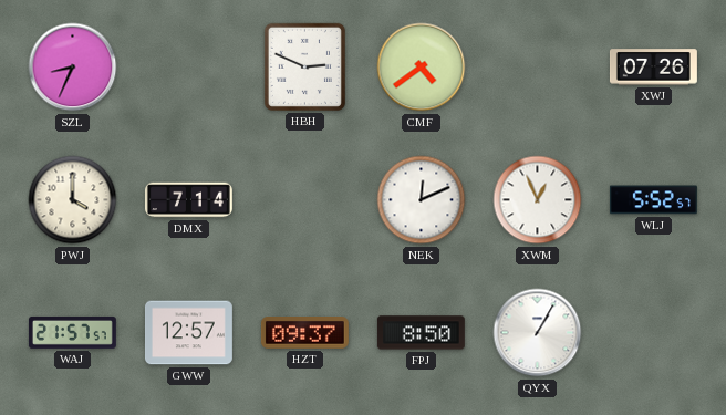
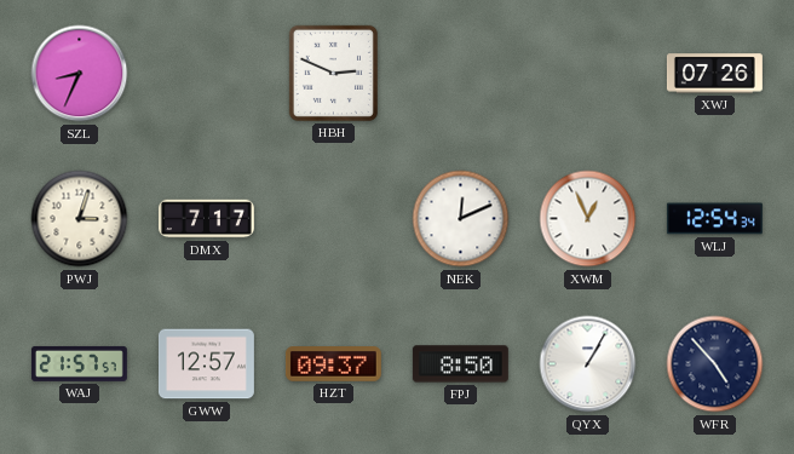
CMF: 4:39 -> none
PWJ: 4:00 -> 3:03
DMX: 7:14 -> 7:17
WLJ: 5:52 -> 12:54
WFR: none -> 4:53
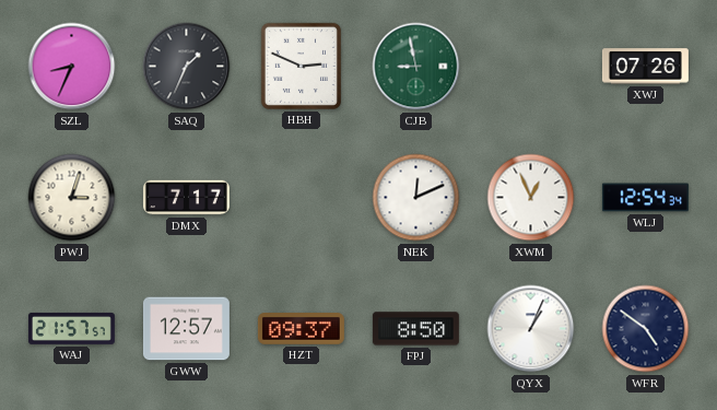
SAQ: none -> 1:34
CJB: none -> 8:58
QYX: 1:05 -> 1:04
WFR: 4:53 -> 4:51
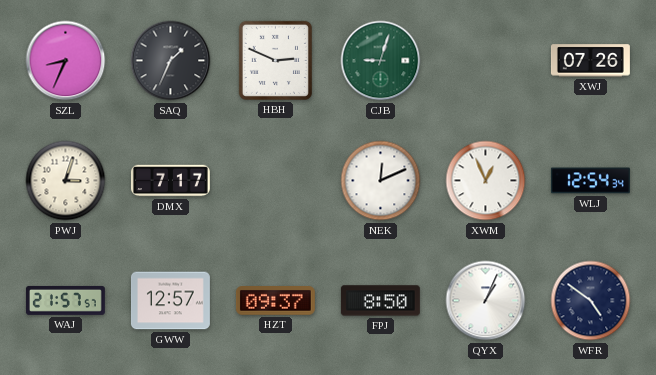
CJB: 8:58 -> 9:03
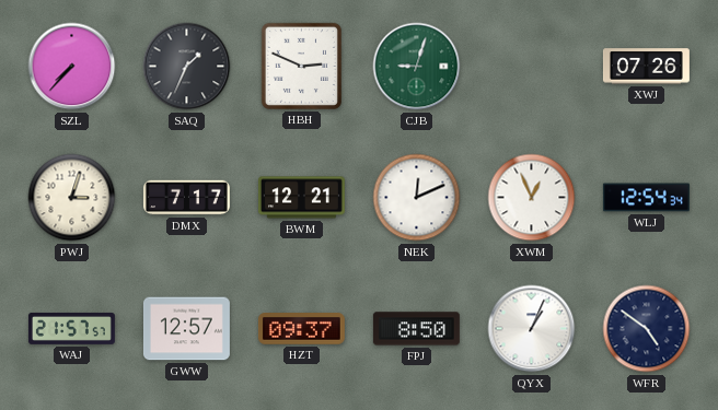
SZL: 8:34 -> 7:37
BWM: none -> 12:21
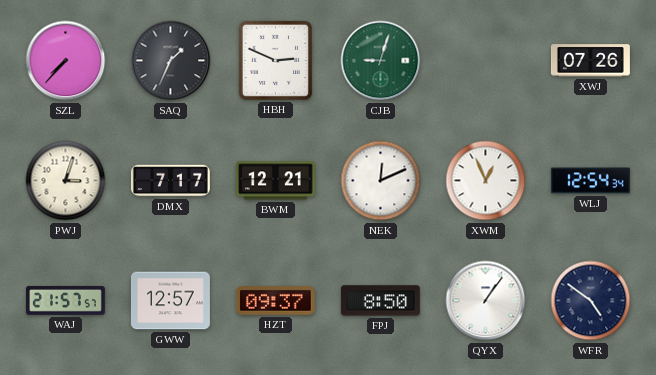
QYX: 1:04 -> 1:06
